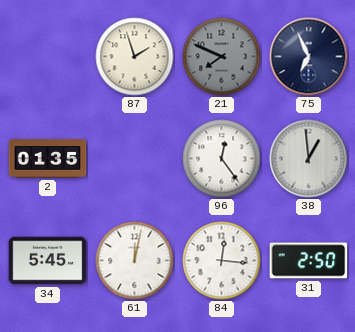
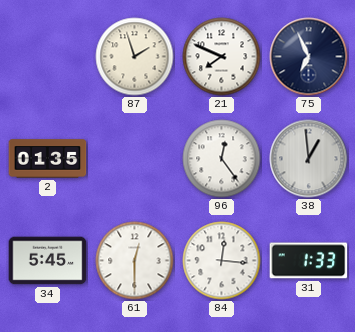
21 dial: grey -> white
61: 12:02 -> 12:30
31: 2:50 -> 1:33
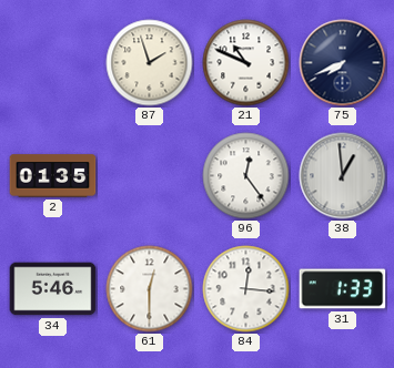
21: 7:49 -> 10:49
75: 6:56 -> 7:41
34: 5:45 -> 5:46
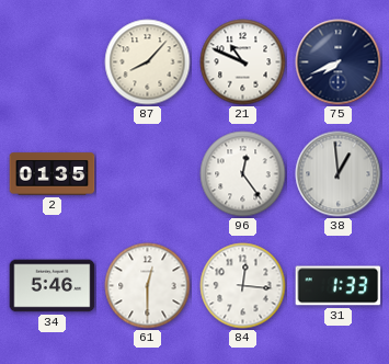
87: 1:57 -> 8:07
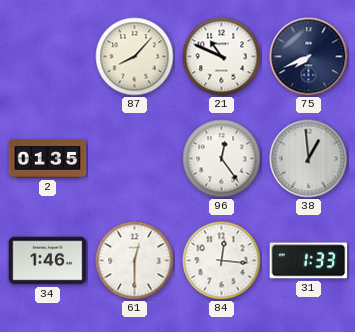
34: 5:46 -> 1:46
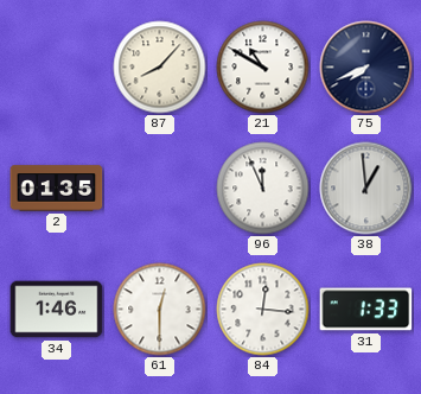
21: 10:49 -> 10:50
96: 12:24 -> 11:56
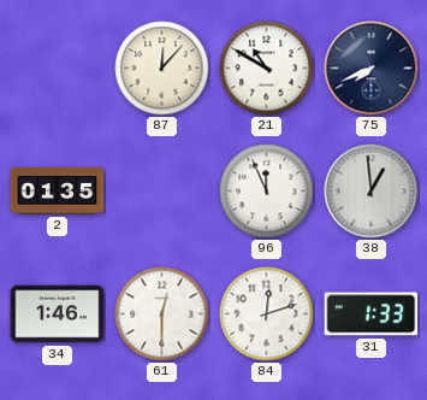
87: 8:07 -> 12:07
84: 12:16 -> 12:12
